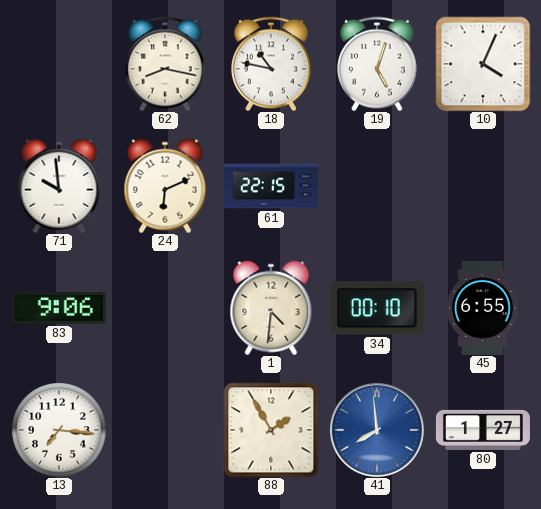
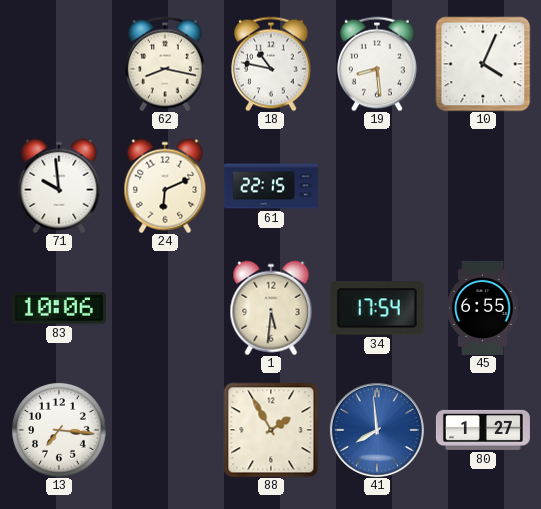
19: 5:03 -> 8:29
83: 9:06 -> 10:06
1: 4:31 -> 5:31
34: 00:10 -> 17:54
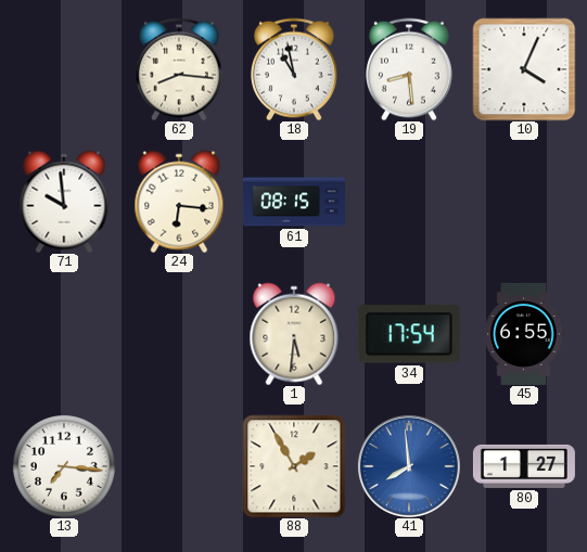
62: 8:17 -> 8:16
18: 10:47 -> 10:58
24: 6:11 -> 6:16
61: 22:15 -> 08:15
83: 10:06 -> none
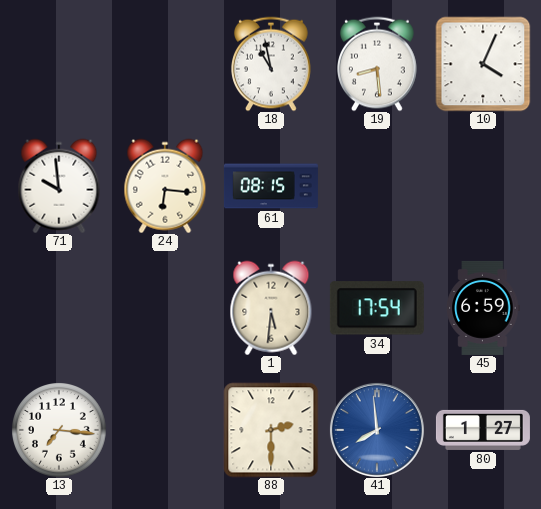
62: 8:16 -> none
45: 6:55 -> 6:59
88: 1:55 -> 2:30
